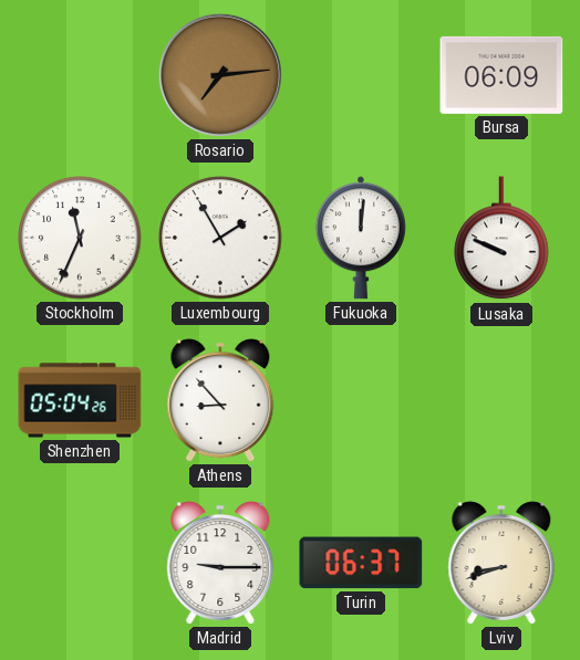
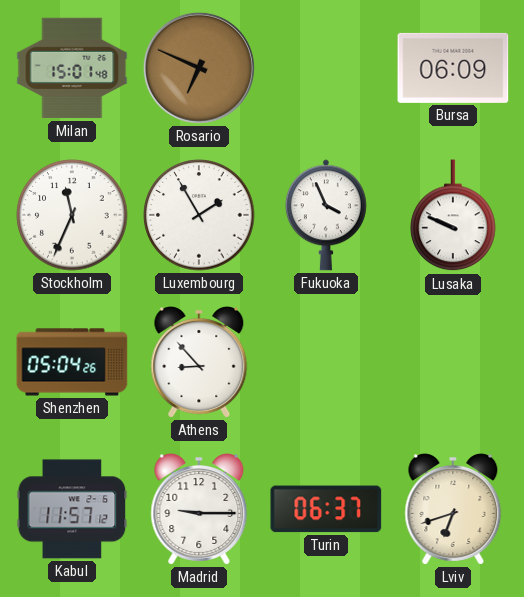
Milan: none -> 15:01
Rosario: 7:14 -> 6:49
Fukuoka: 12:01 -> 3:56
Kabul: none -> 11:57
Lviv: 8:42 -> 6:42
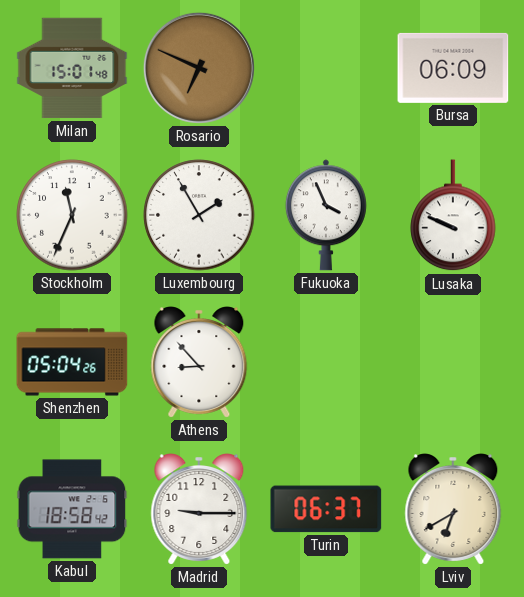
Kabul: 11:57 -> 18:58
Lviv: 6:42 -> 6:40
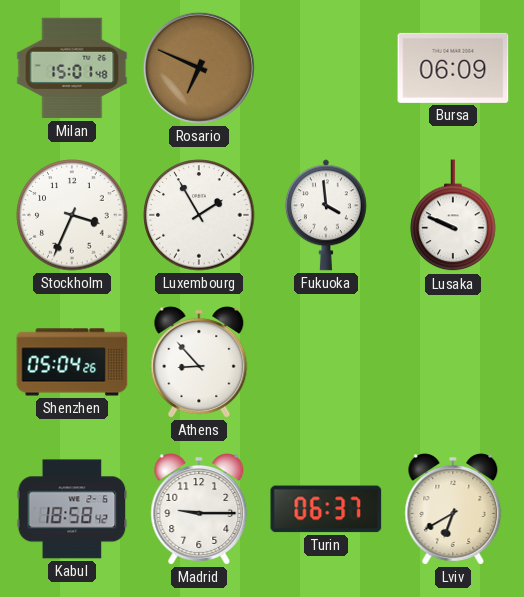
Stockholm: 11:34 -> 3:34
Fukuoka: 3:56 -> 3:59
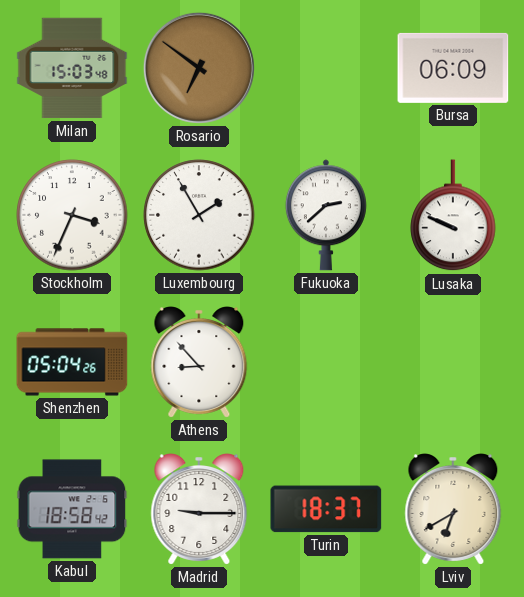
Milan: 15:01 -> 15:03
Rosario: 6:49 -> 6:51
Fukuoka: 3:59 -> 2:38
Turin: 06:37 -> 18:37
